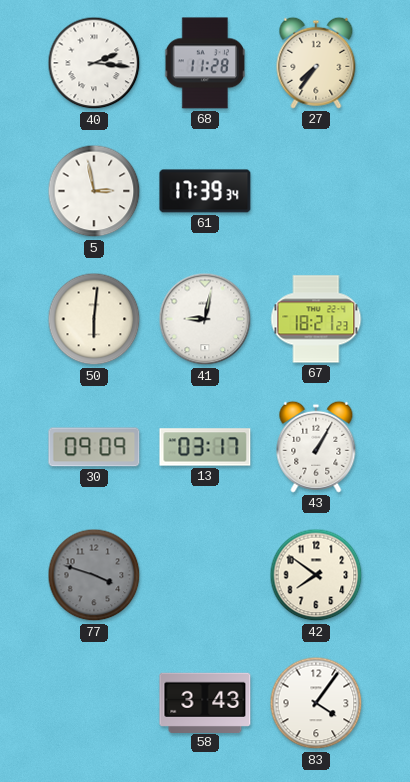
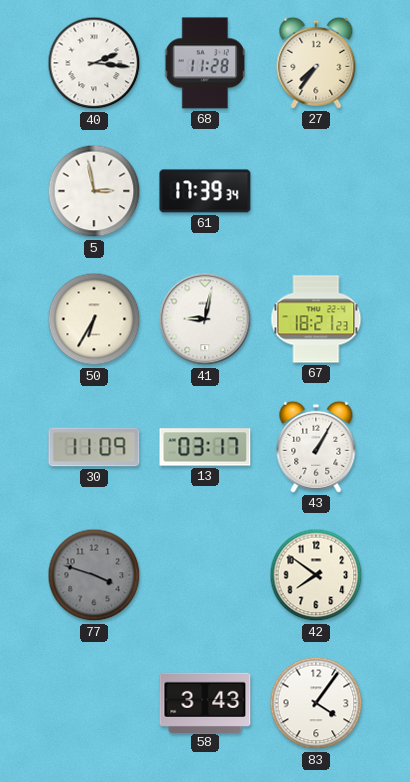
50: 6:01 -> 6:35
30: 09:09 -> 11:09
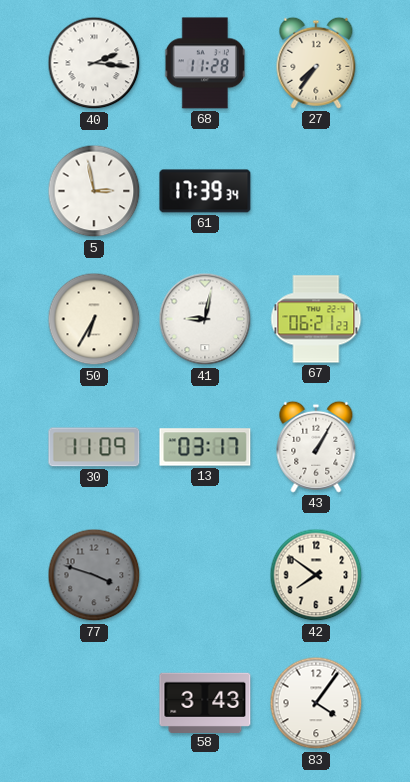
67: 18:21 -> 06:21
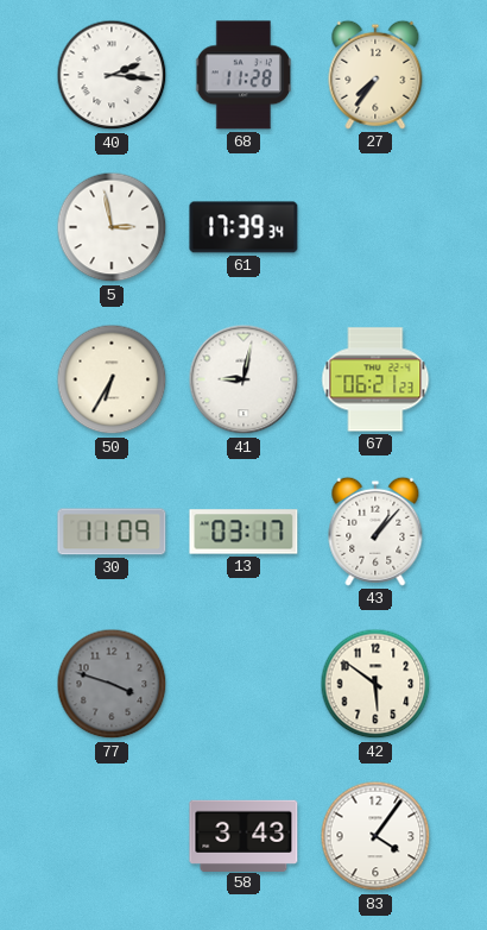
43: 1:05 -> 1:07
42: 7:51 -> 5:51
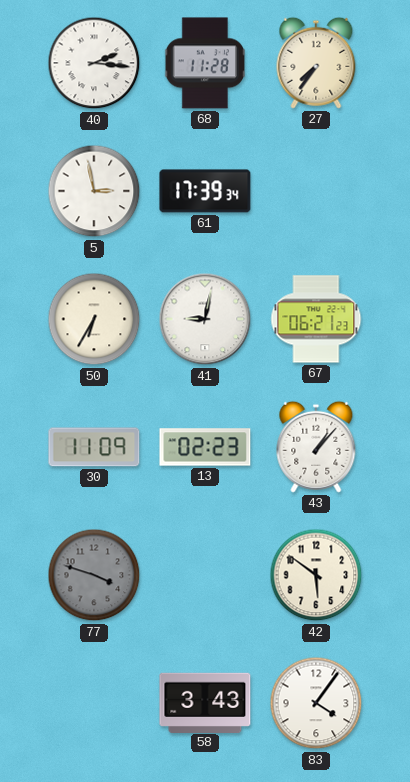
13: 03:17 -> 02:23
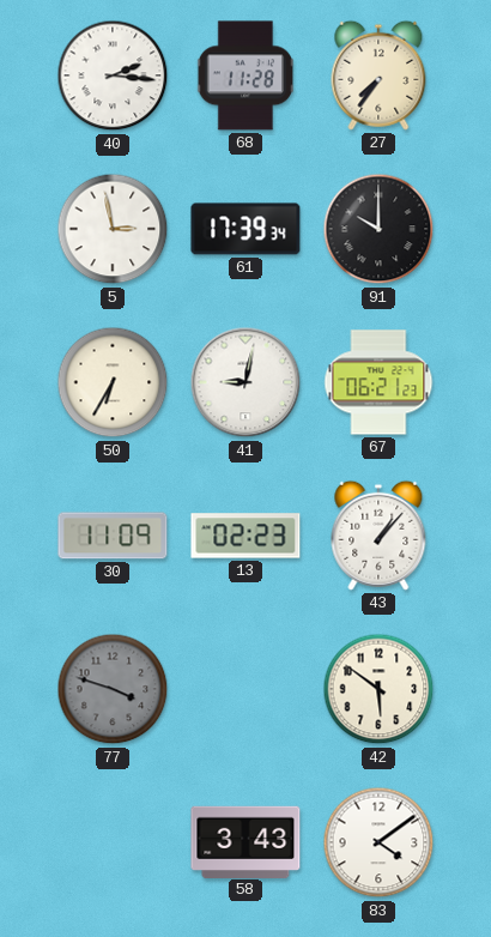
91: none -> 10:00
83: 4:06 -> 4:09
